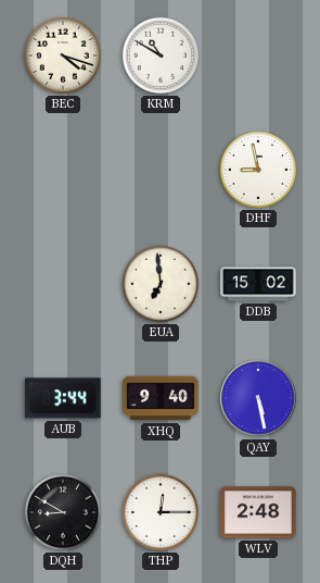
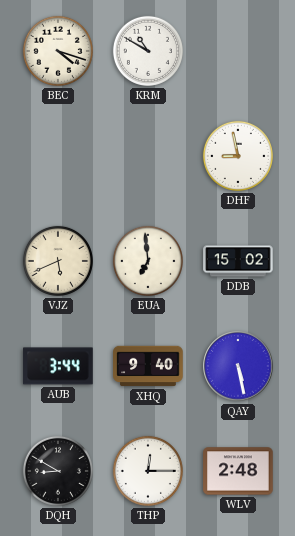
VJZ: none -> 5:41
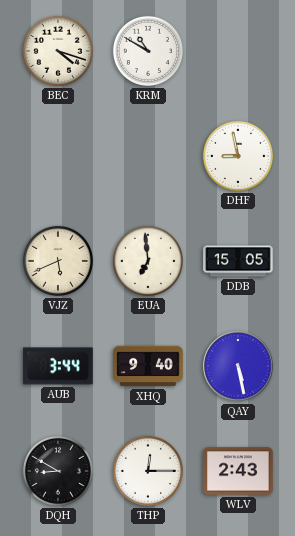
DDB: 15:02 -> 15:05
WLV: 2:48 -> 2:43
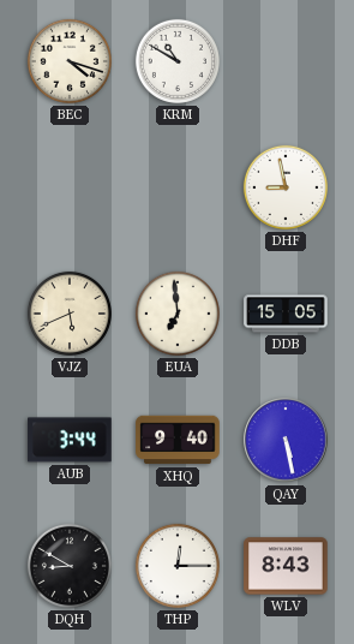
WLV: 2:43 -> 8:43
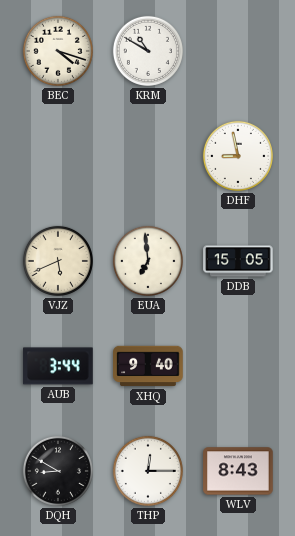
QAY: 5:28 -> none
